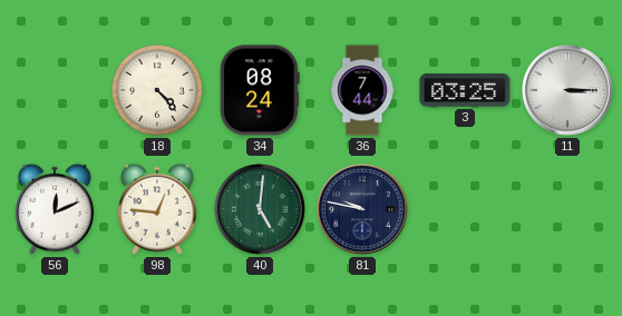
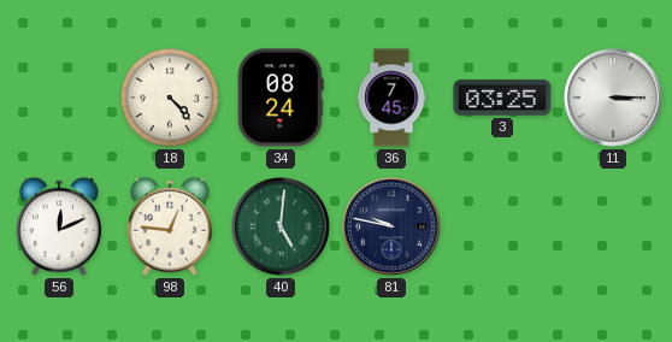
36: 7:44 -> 7:45
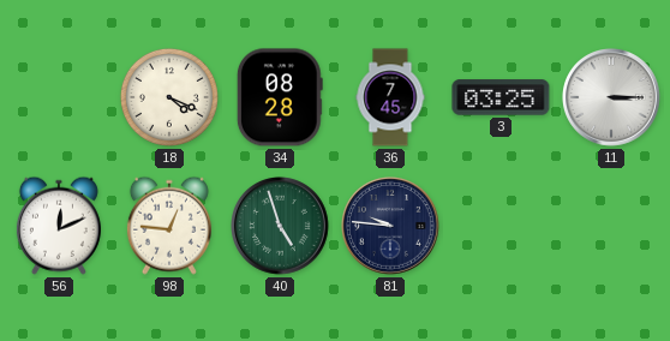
18: 4:23 -> 4:19
34: 08:24 -> 08:28
40: 5:01 -> 4:57
81: 9:47 -> 9:46
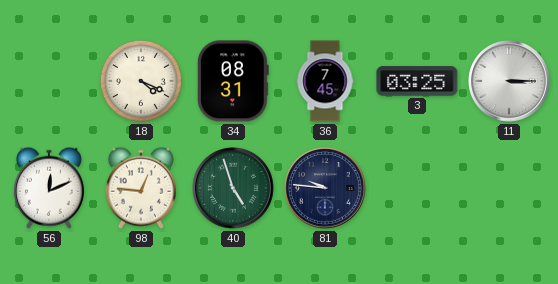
34: 08:28 -> 08:31
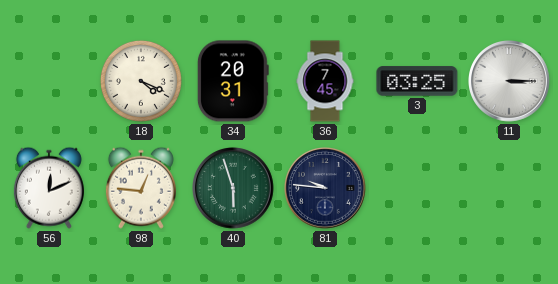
34: 08:31 -> 20:31
40: 4:57 -> 5:57
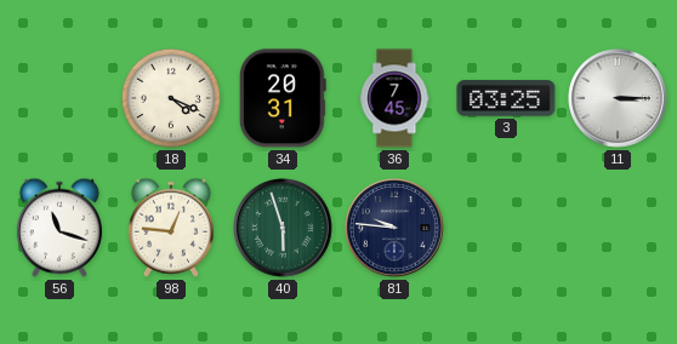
56: 12:11 -> 11:18
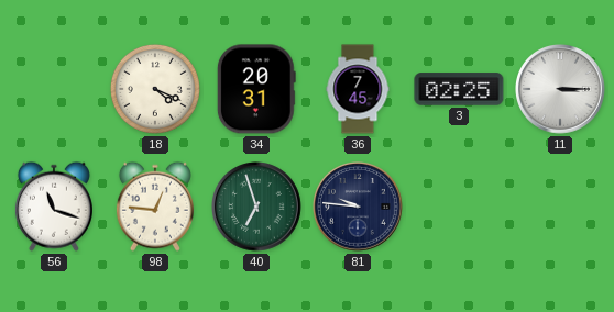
3: 03:25 -> 02:25
40: 5:57 -> 6:57
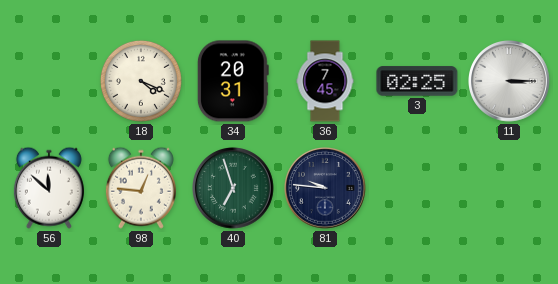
56: 11:18 -> 11:52
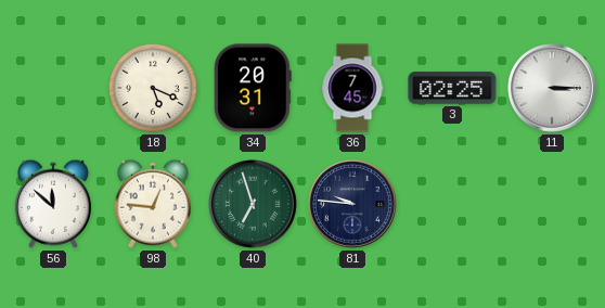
18: 4:19 -> 5:19
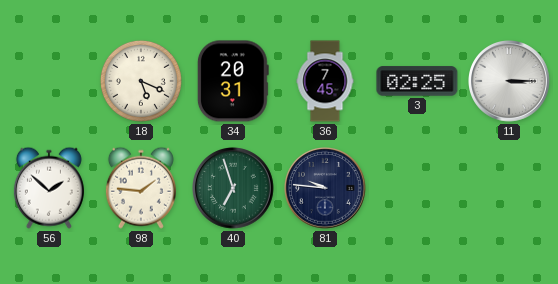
56: 11:52 -> 1:52
98: 12:46 -> 1:46
